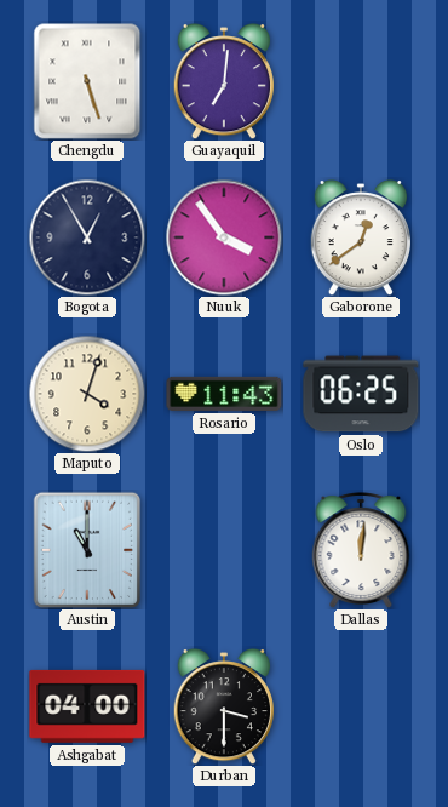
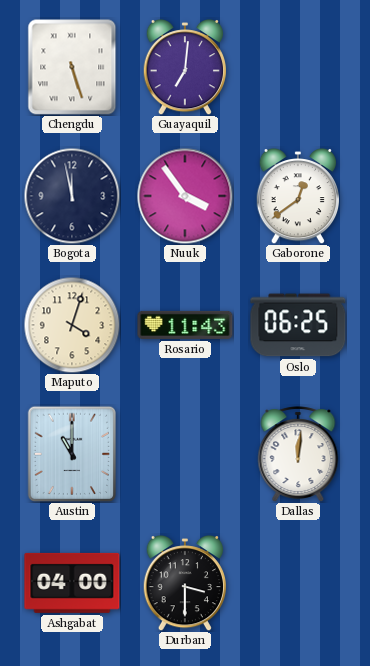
Bogota: 12:55 -> 11:58
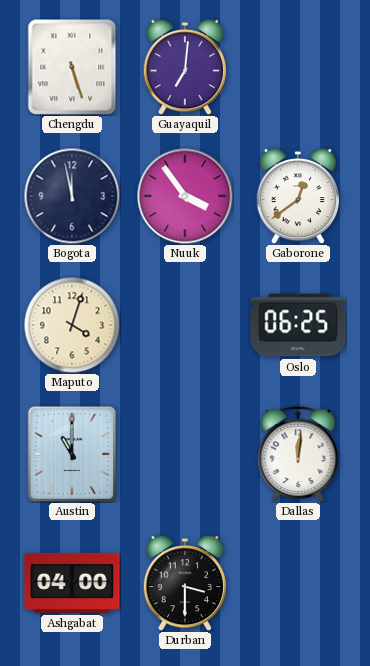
Rosario: 11:43 -> none
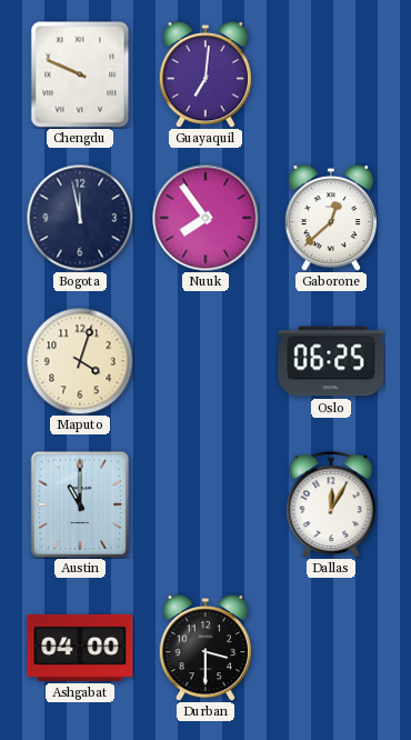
Chengdu: 5:27 -> 9:49
Nuuk: 3:54 -> 7:54
Gaborone: 12:39 -> 12:38
Dallas: 12:01 -> 12:05
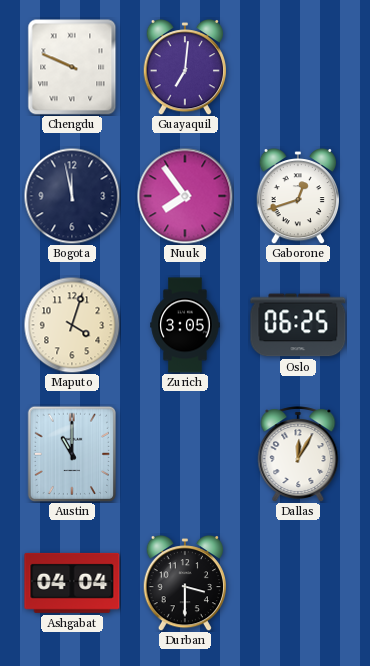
Gaborone: 12:38 -> 12:42
Zurich: none -> 3:05
Ashgabat: 04:00 -> 04:04
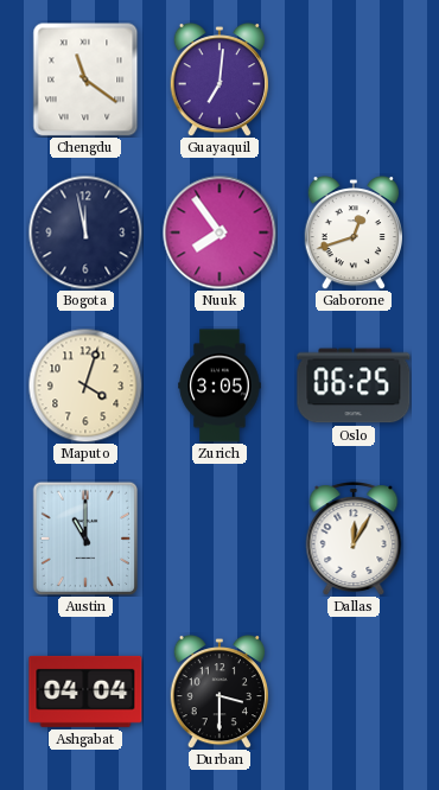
Chengdu: 9:49 -> 11:21
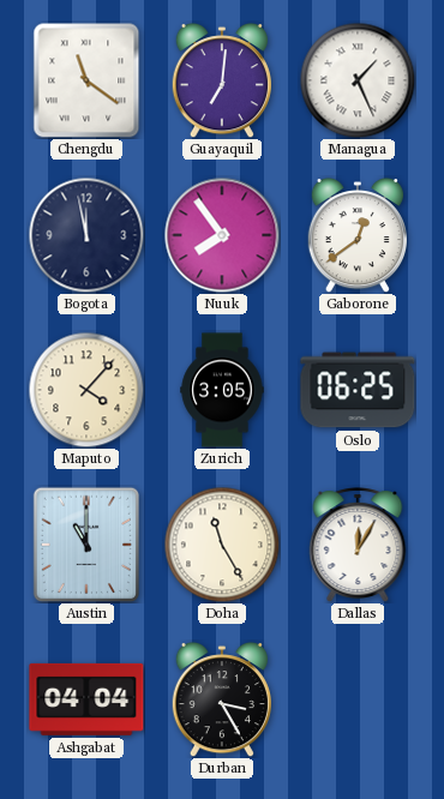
Managua: none -> 1:26
Gaborone: 12:42 -> 12:39
Maputo: 4:03 -> 4:07
Doha: none -> 11:25
Durban: 3:30 -> 3:25
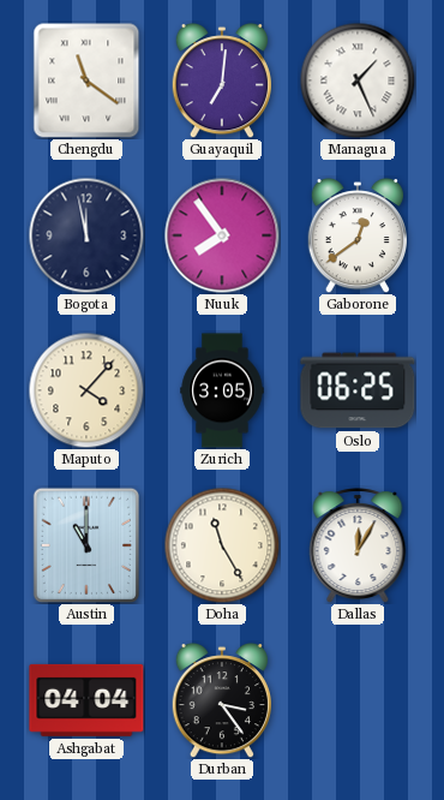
Durban: 3:25 -> 3:24
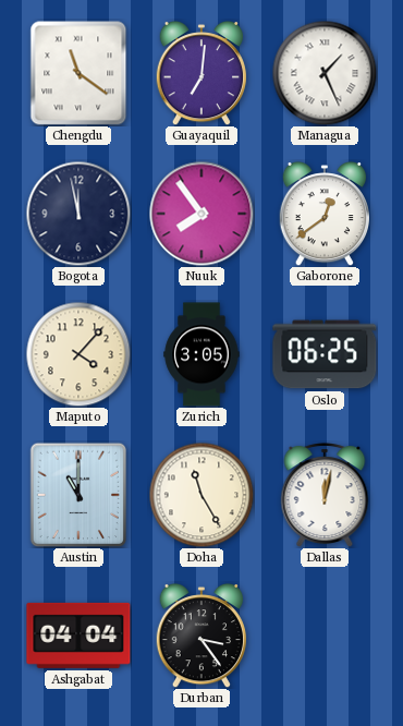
Dallas: 12:05 -> 12:02
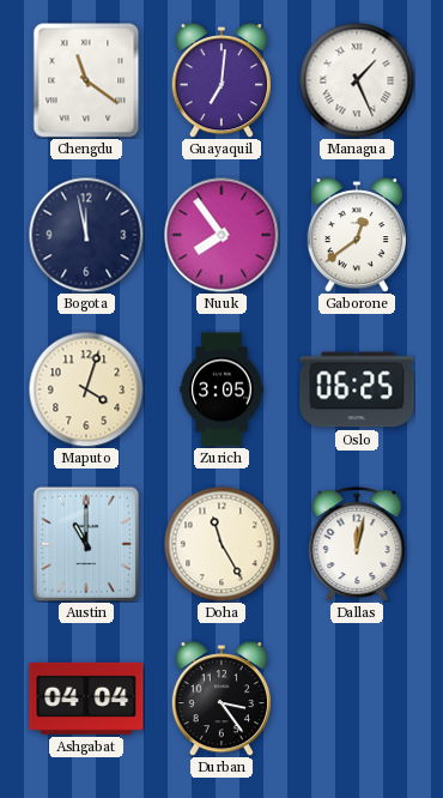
Maputo: 4:07 -> 4:03
